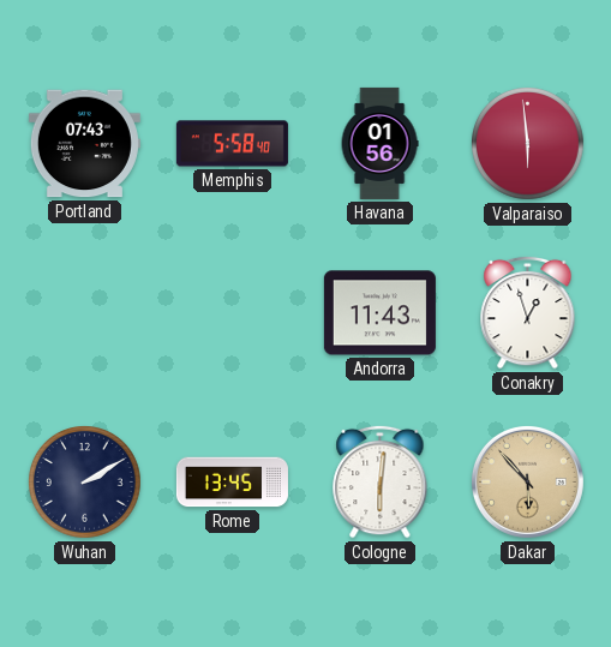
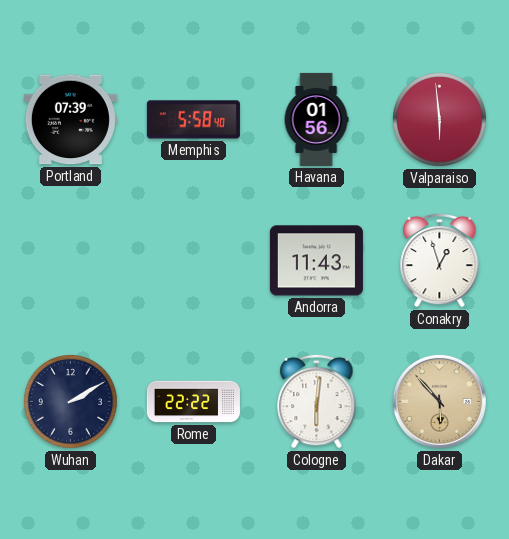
Portland: 07:43 -> 07:39
Rome: 13:45 -> 22:22
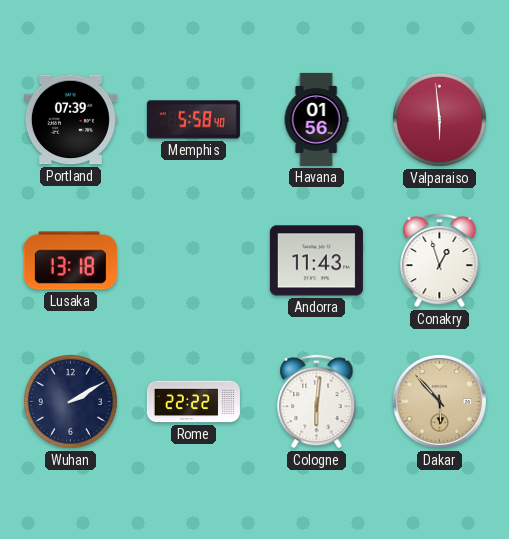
Lusaka: none -> 13:18
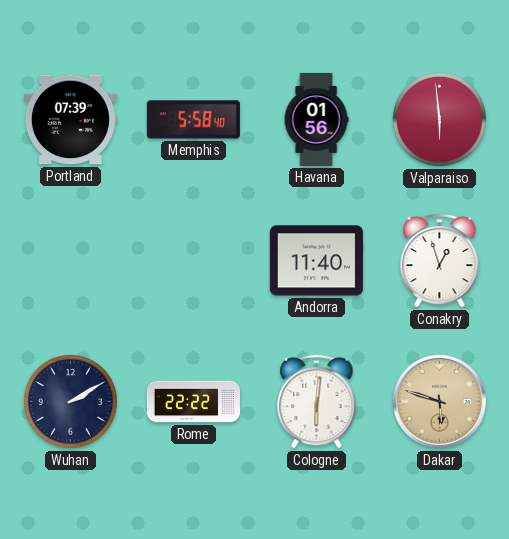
Lusaka: 13:18 -> none
Andorra: 11:43 -> 11:40
Dakar: 5:53 -> 5:48
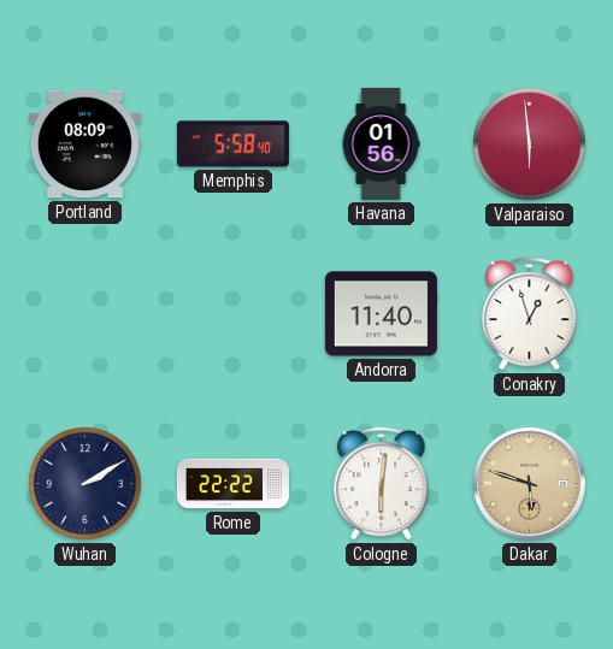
Portland: 07:39 -> 08:09
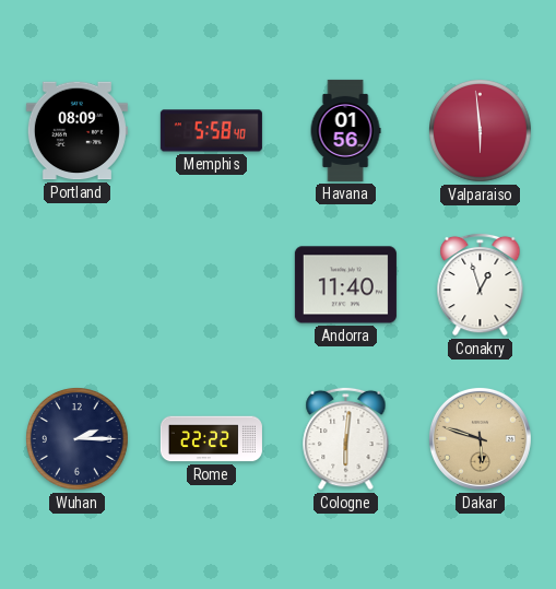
Wuhan: 2:10 -> 2:15
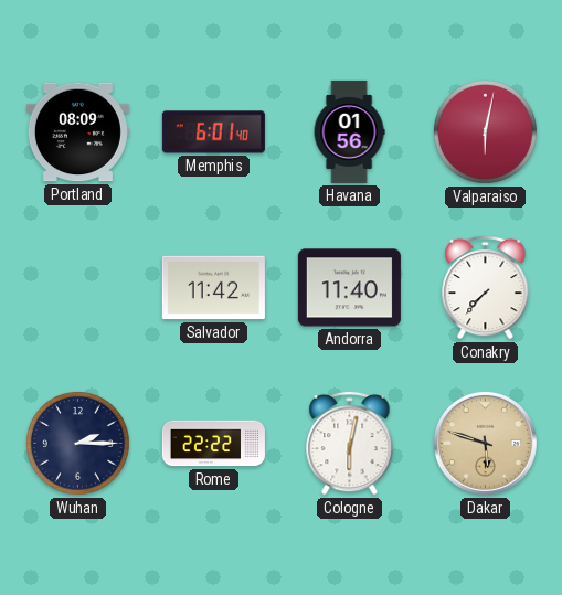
Memphis: 5:58 -> 6:01
Valparaiso: 5:59 -> 6:02
Salvador: none -> 11:42
Conakry: 12:57 -> 7:37
Cologne: 6:01 -> 6:02
